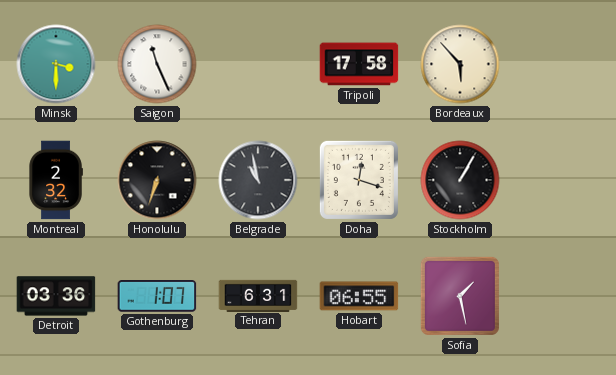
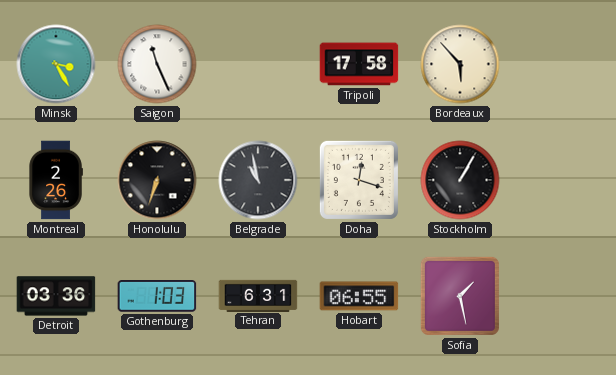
Minsk: 3:30 -> 3:25
Montreal: 2:32 -> 2:26
Gothenburg: 1:07 -> 1:03
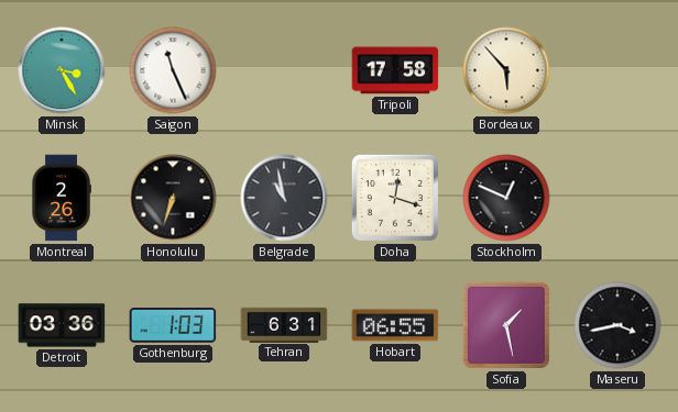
Stockholm: 1:05 -> 12:49
Maseru: none -> 3:43
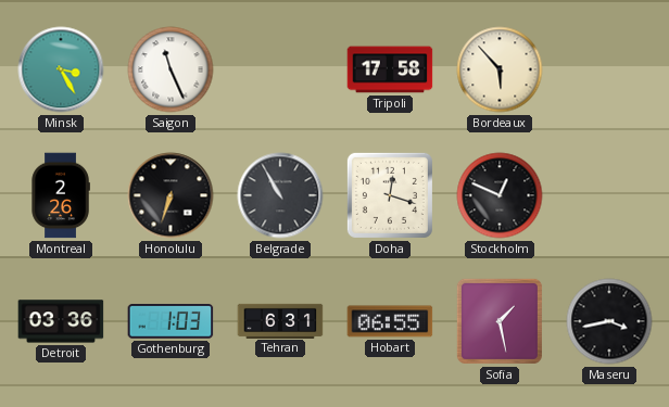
Belgrade: 10:58 -> 10:55
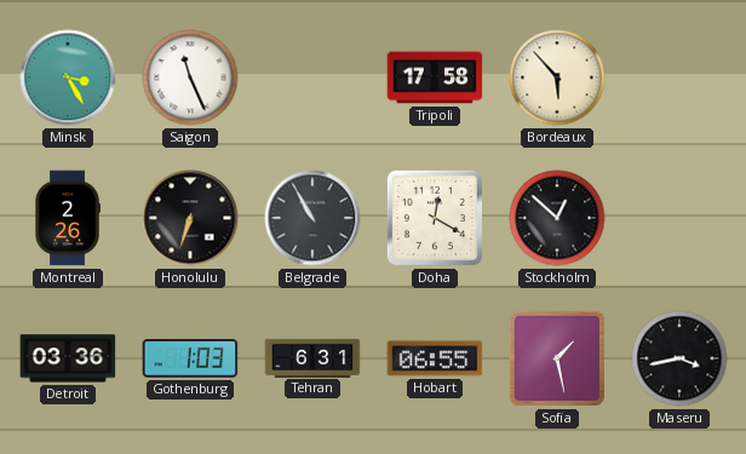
Doha: 12:18 -> 12:20
Stockholm: 12:49 -> 12:52
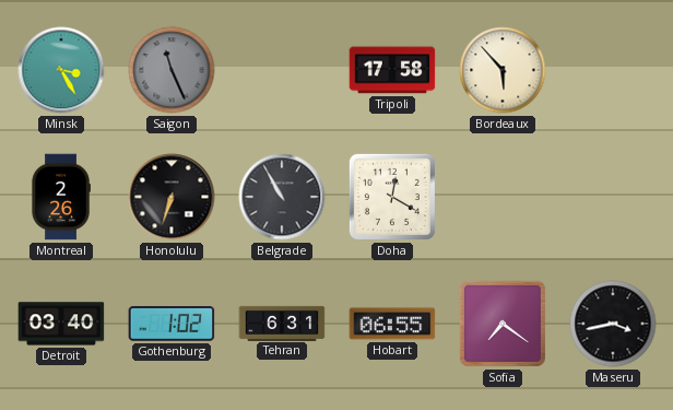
Saigon dial: white -> grey
Stockholm: 12:52 -> none
Detroit: 03:36 -> 03:40
Gothenburg: 1:03 -> 1:02
Sofia: 1:28 -> 7:21
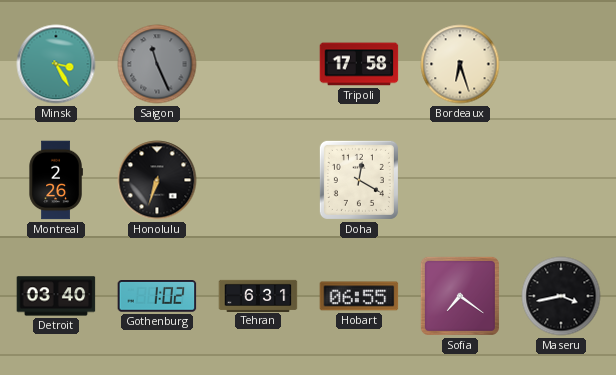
Bordeaux: 5:53 -> 6:27
Belgrade: 10:55 -> none
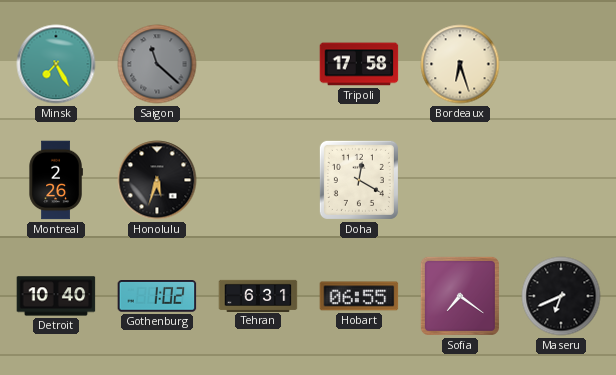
Minsk: 3:25 -> 7:25
Saigon: 11:26 -> 11:22
Honolulu: 6:33 -> 5:33
Detroit: 03:40 -> 10:40
Maseru: 3:43 -> 6:41
